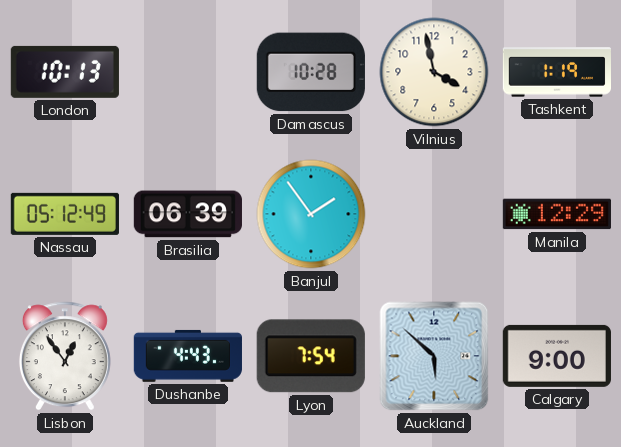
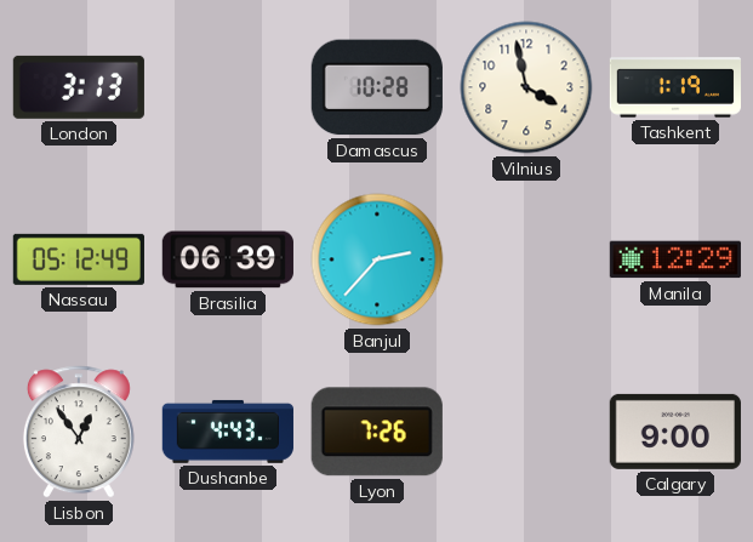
London: 10:13 -> 3:13
Banjul: 1:54 -> 2:37
Lyon: 7:54 -> 7:26
Auckland: 5:52 -> none
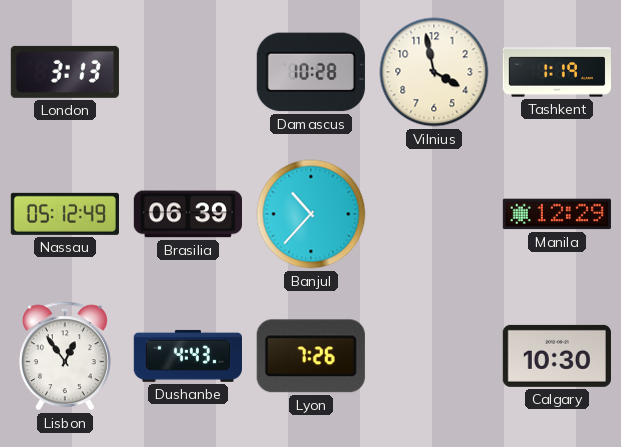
Banjul: 2:37 -> 10:37
Calgary: 9:00 -> 10:30
